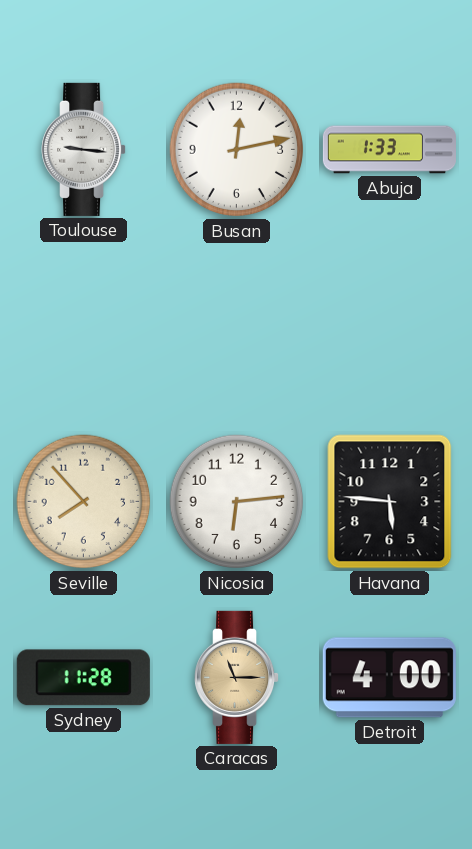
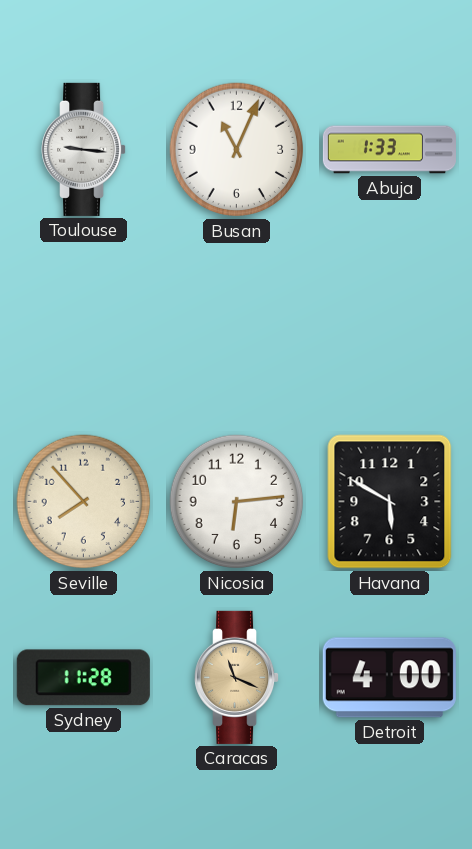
Busan: 12:13 -> 11:04
Havana: 5:46 -> 5:50
Caracas: 11:15 -> 11:19
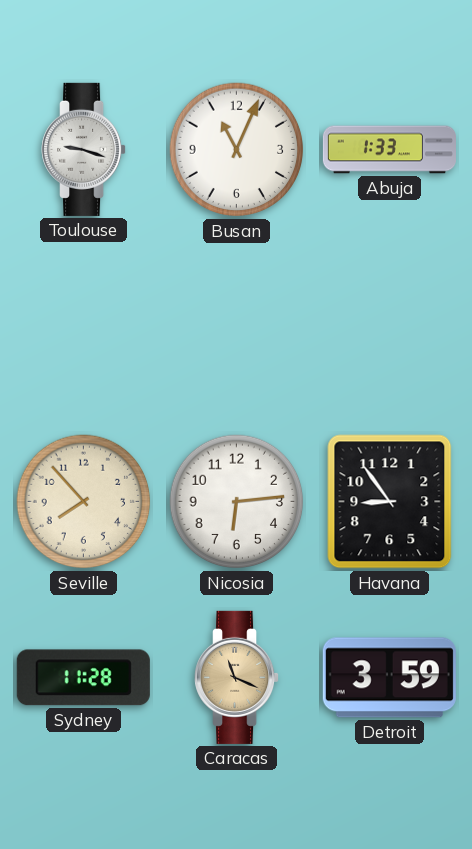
Toulouse: 9:16 -> 9:18
Havana: 5:50 -> 8:54
Detroit: 4:00 -> 3:59
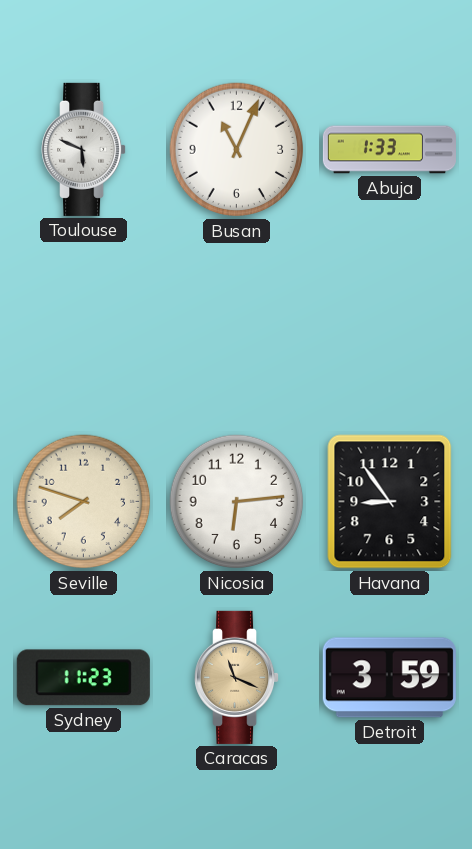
Toulouse: 9:18 -> 5:49
Seville: 7:53 -> 7:48
Sydney: 11:28 -> 11:23
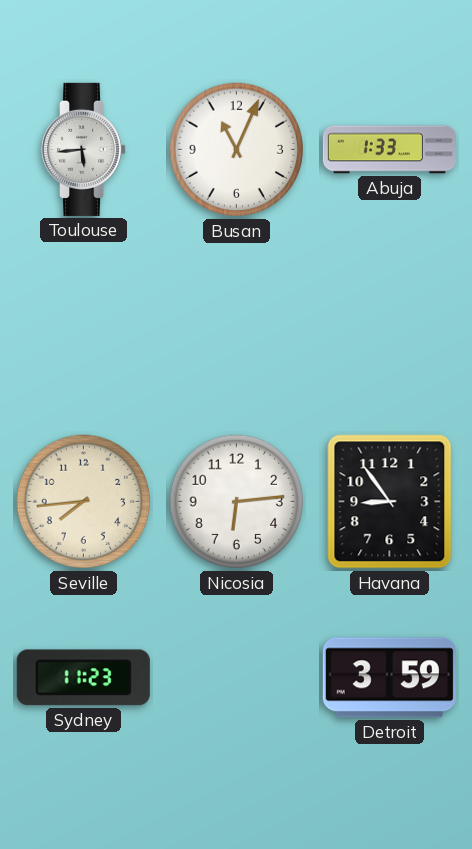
Toulouse: 5:49 -> 5:44
Seville: 7:48 -> 7:44
Caracas: 11:19 -> none
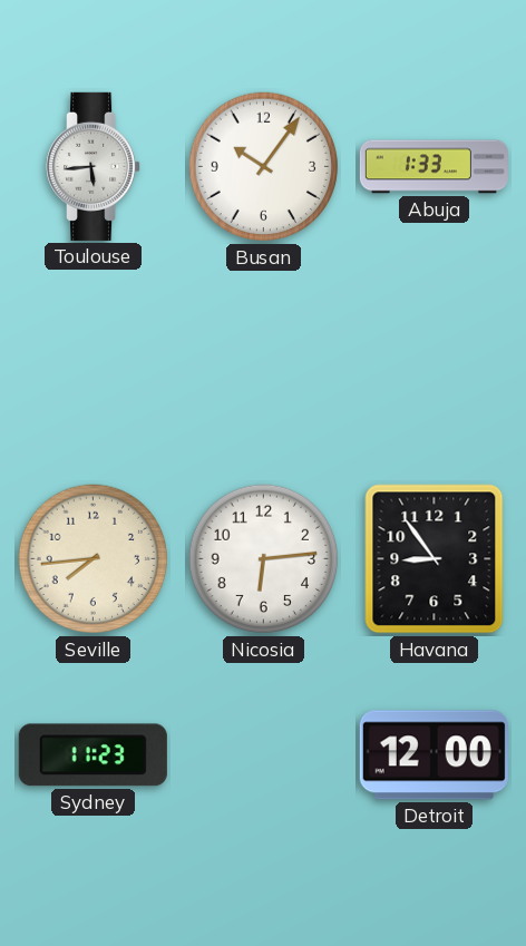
Busan: 11:04 -> 10:06
Detroit: 3:59 -> 12:00
